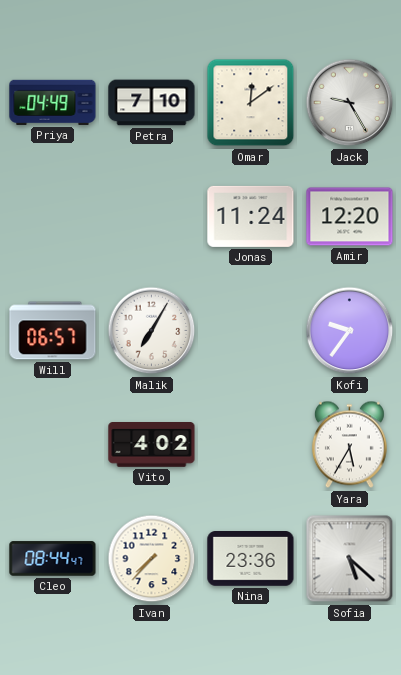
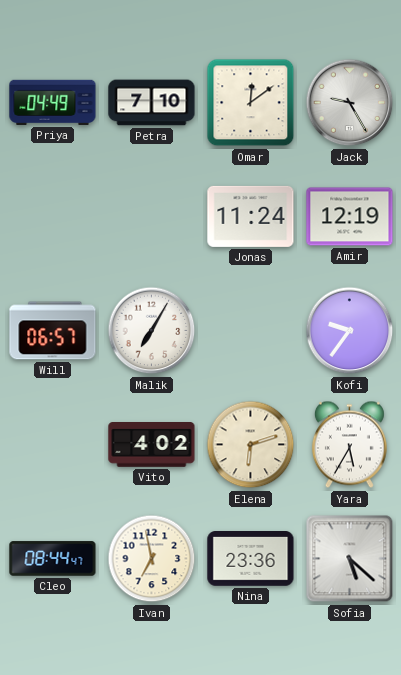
Amir: 12:20 -> 12:19
Elena: none -> 6:12
Ivan: 7:37 -> 6:58
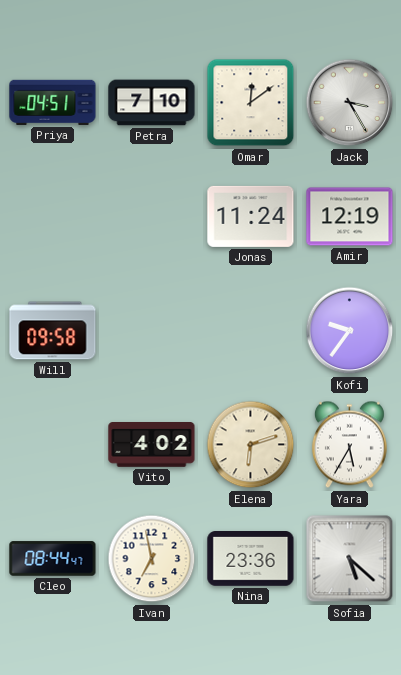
Priya: 04:49 -> 04:51
Jack: 9:25 -> 3:25
Will: 06:57 -> 09:58
Malik: 7:05 -> none
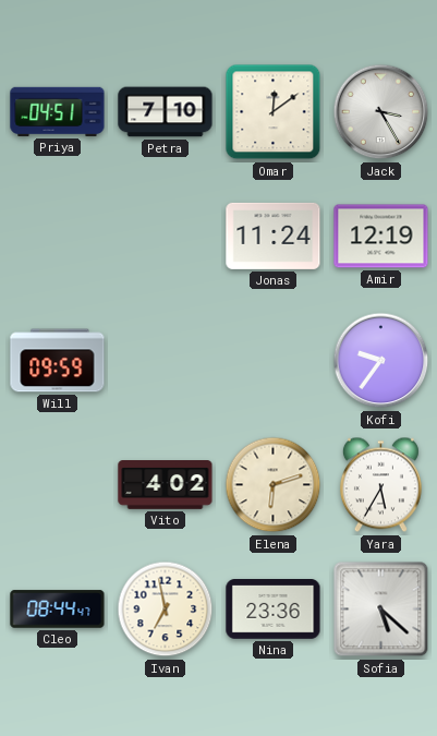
Will: 09:58 -> 09:59
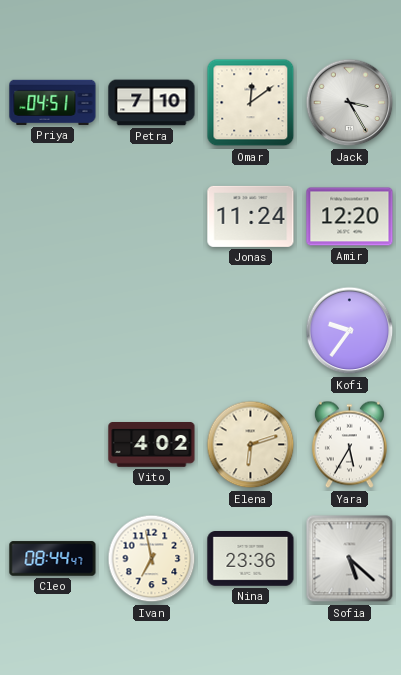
Amir: 12:19 -> 12:20
Will: 09:59 -> none
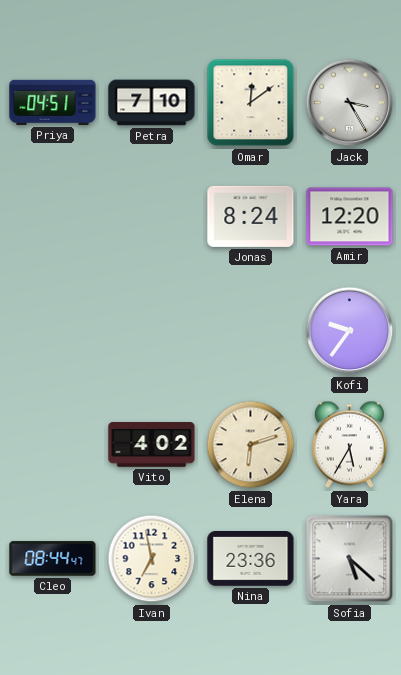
Jonas: 11:24 -> 8:24
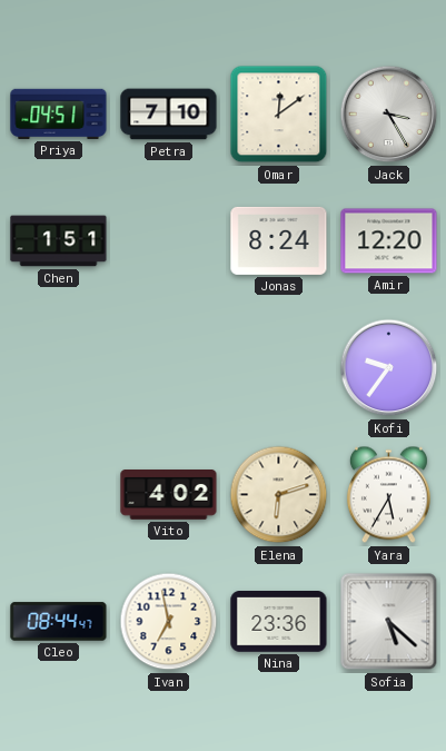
Chen: none -> 1:51
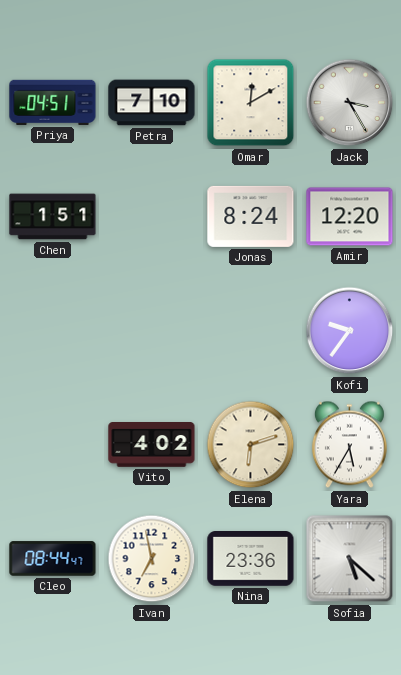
Omar: 12:09 -> 12:10
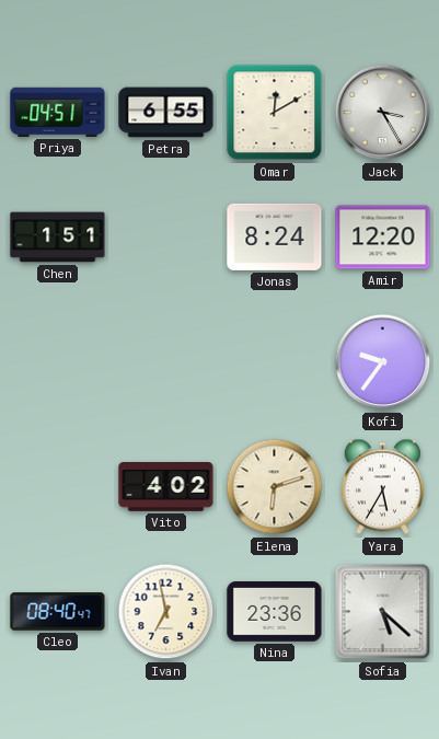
Petra: 7:10 -> 6:55
Cleo: 08:44 -> 08:40
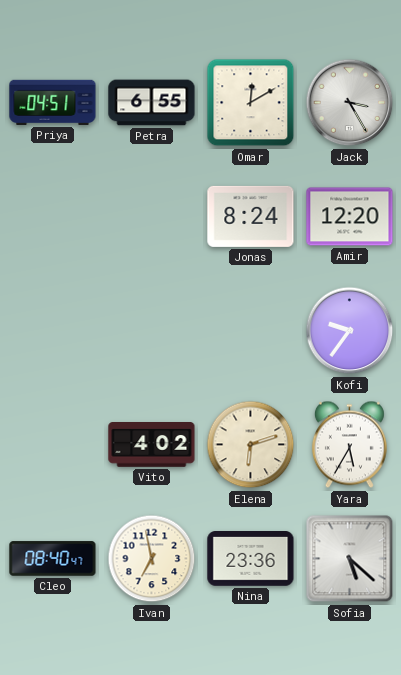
Chen: 1:51 -> none
